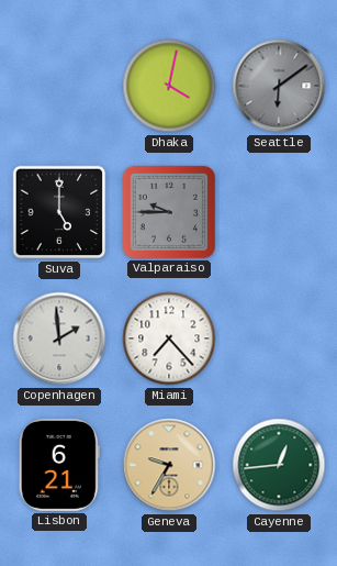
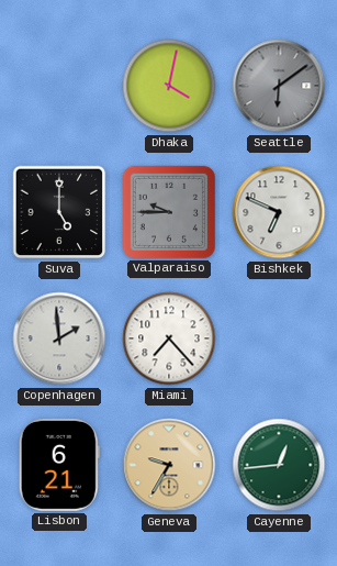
Bishkek: none -> 6:49
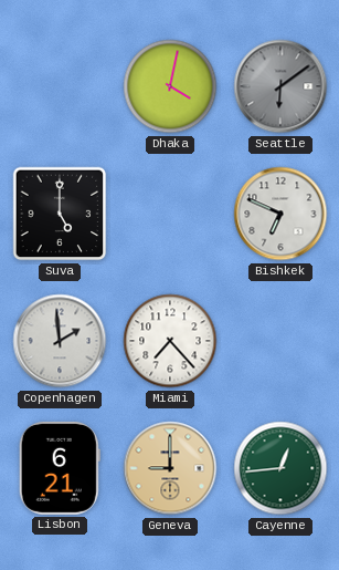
Valparaiso: 9:45 -> none
Geneva: 9:35 -> 9:00
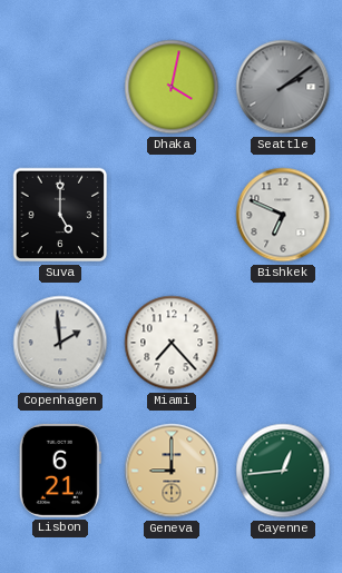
Seattle: 6:09 -> 2:09
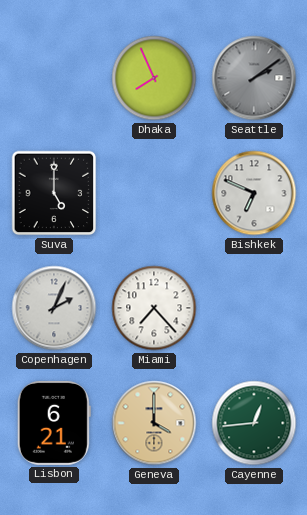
Dhaka: 4:02 -> 7:56
Copenhagen: 1:59 -> 2:04
Geneva: 9:00 -> 4:00
